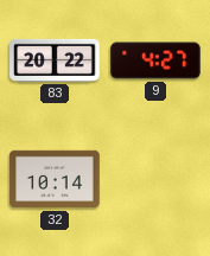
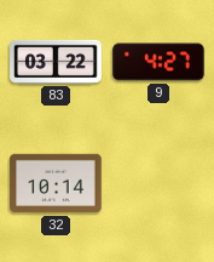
83: 20:22 -> 03:22
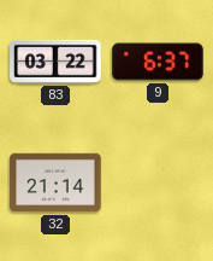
9: 4:27 -> 6:37
32: 10:14 -> 21:14
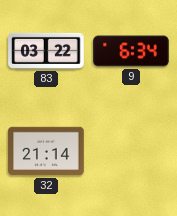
9: 6:37 -> 6:34
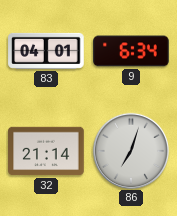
83: 03:22 -> 04:01
86: none -> 7:03
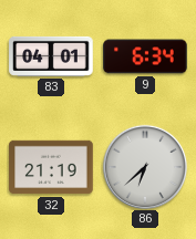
32: 21:14 -> 21:19
86: 7:03 -> 6:38
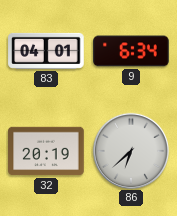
32: 21:19 -> 20:19
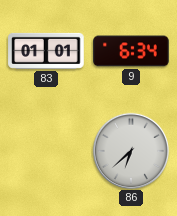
83: 04:01 -> 01:01
32: 20:19 -> none
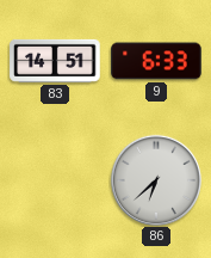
83: 01:01 -> 14:51
9: 6:34 -> 6:33
